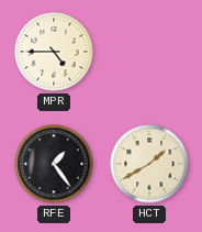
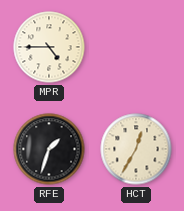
RFE: 1:24 -> 1:33
HCT: 1:40 -> 12:35
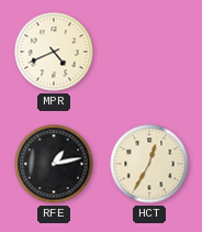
MPR: 4:45 -> 4:41
RFE: 1:33 -> 1:13
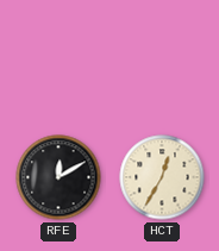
MPR: 4:41 -> none
RFE: 1:13 -> 12:10
